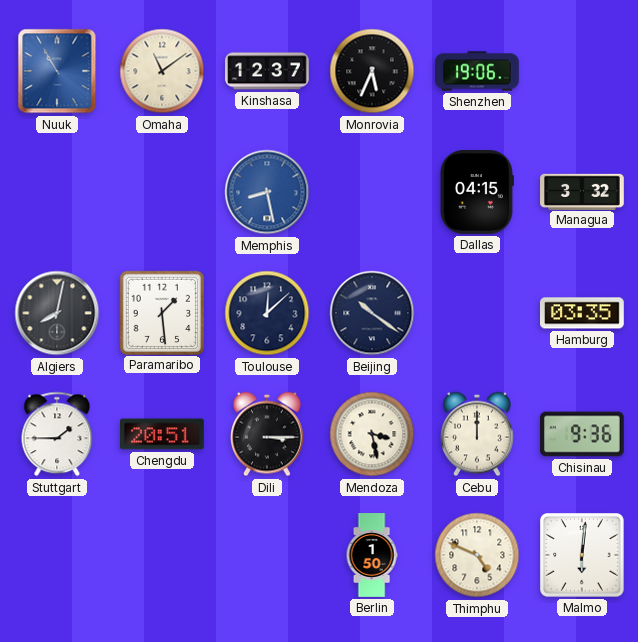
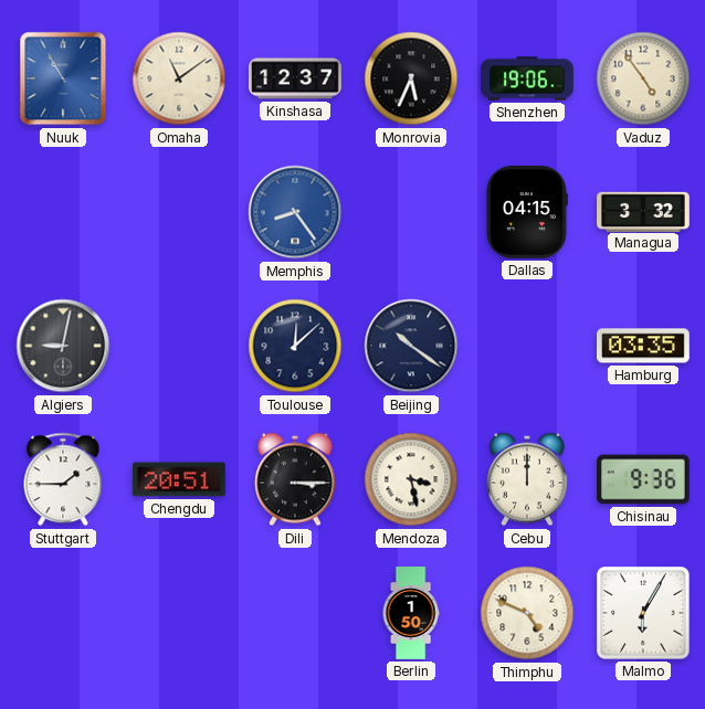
Vaduz: none -> 4:54
Memphis: 8:28 -> 8:24
Algiers: 8:02 -> 9:02
Paramaribo: 1:29 -> none
Malmo: 6:01 -> 6:05
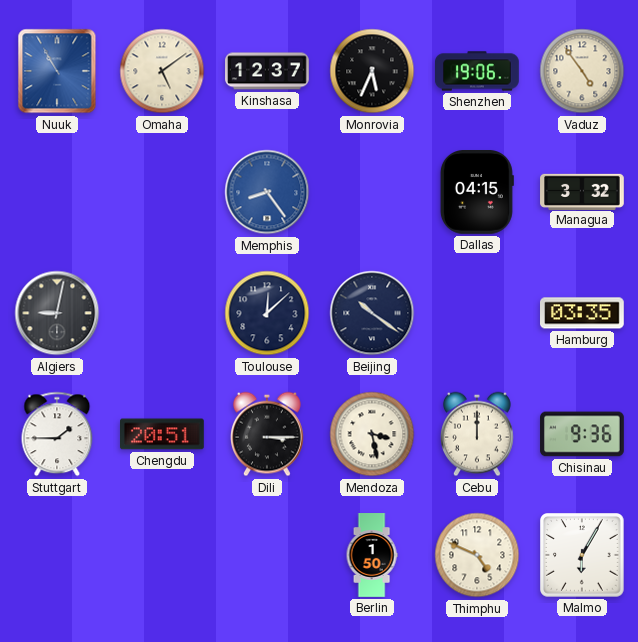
Omaha: 11:09 -> 5:09
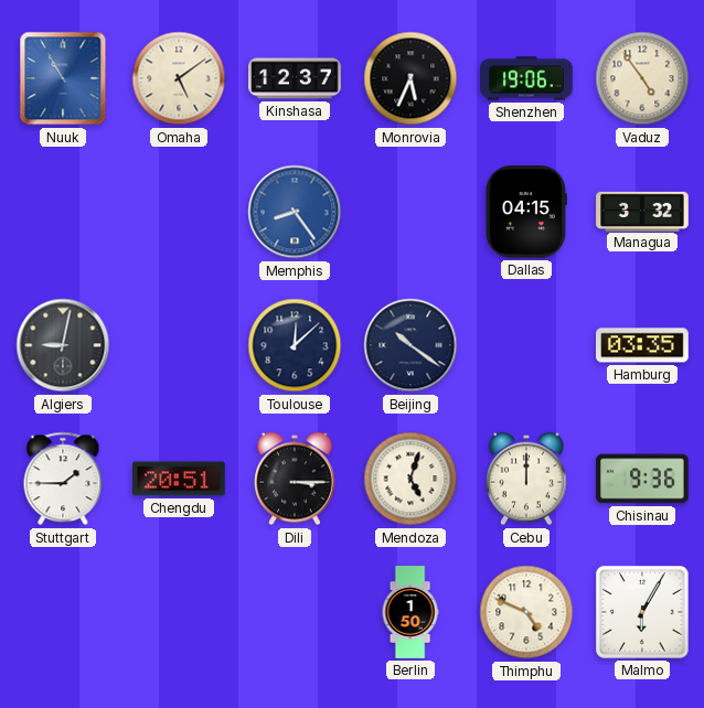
Mendoza: 3:28 -> 5:03
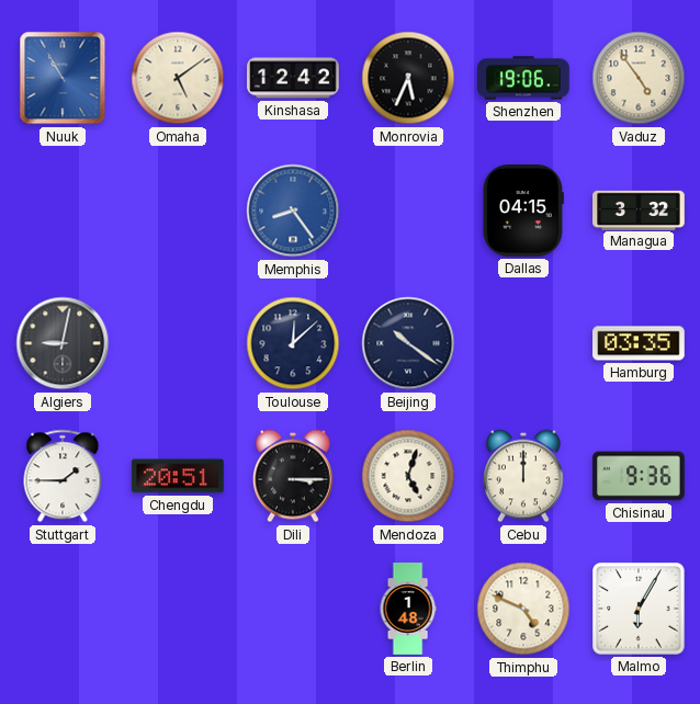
Kinshasa: 12:37 -> 12:42
Berlin: 1:50 -> 1:48
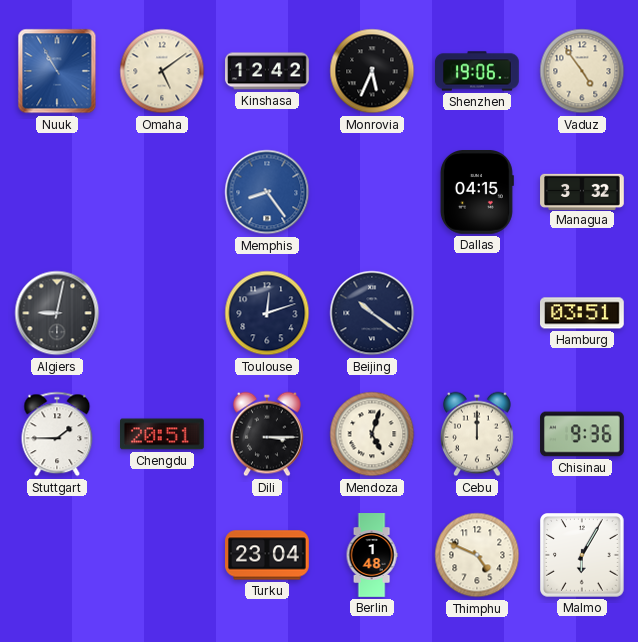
Toulouse: 12:08 -> 12:12
Hamburg: 03:35 -> 03:51
Turku: none -> 23:04
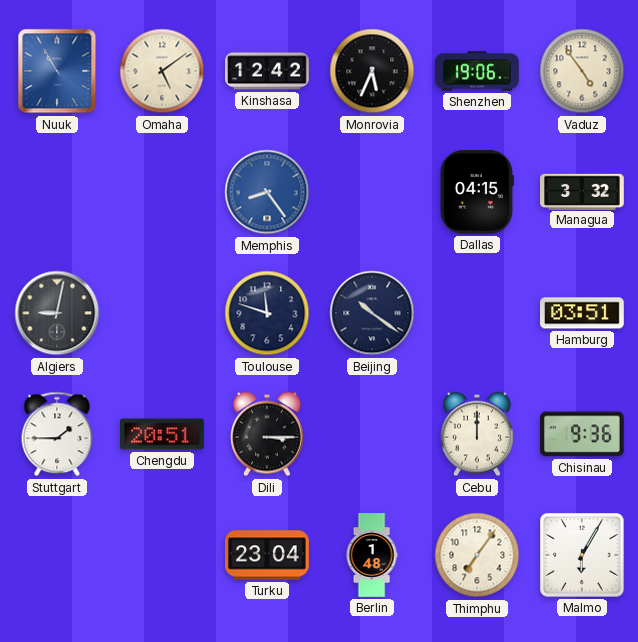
Toulouse: 12:12 -> 11:48
Mendoza: 5:03 -> none
Thimphu: 4:49 -> 7:06
